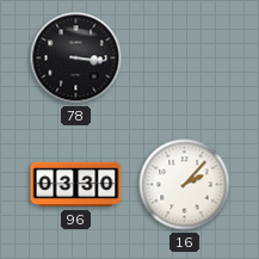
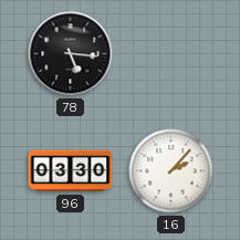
78: 3:16 -> 5:16
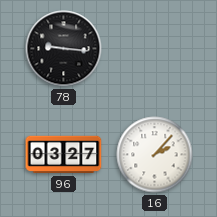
78: 5:16 -> 9:16
96: 03:30 -> 03:27
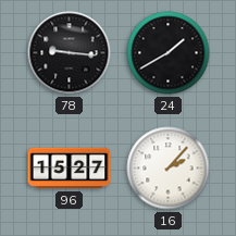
24: none -> 1:40
96: 03:27 -> 15:27
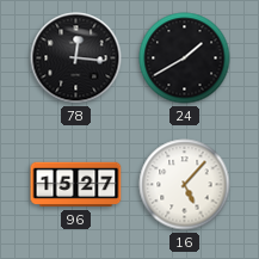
78: 9:16 -> 12:16
16: 2:07 -> 5:07
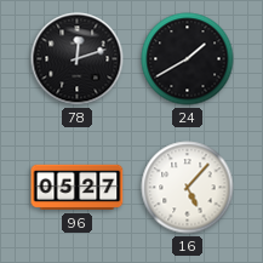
78: 12:16 -> 12:12
96: 15:27 -> 05:27
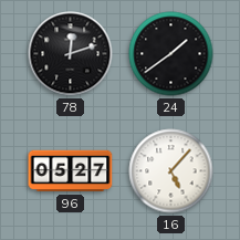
24: 1:40 -> 1:39
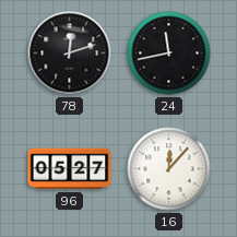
24: 1:39 -> 11:43
16: 5:07 -> 12:07
